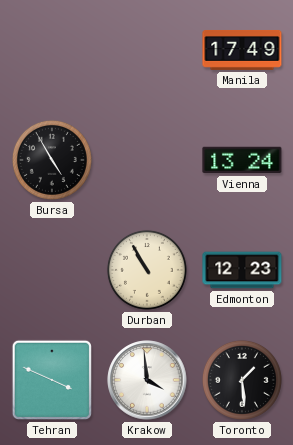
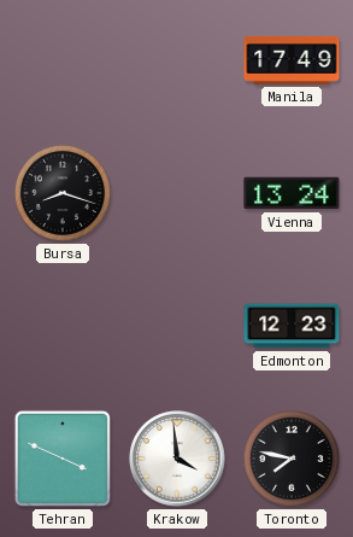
Bursa: 4:55 -> 8:18
Durban: 10:55 -> none
Toronto: 1:29 -> 7:47
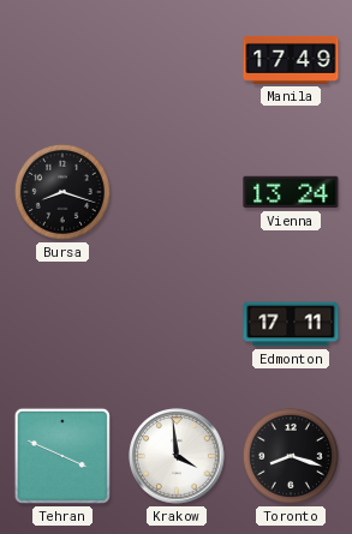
Edmonton: 12:23 -> 17:11
Toronto: 7:47 -> 8:18
